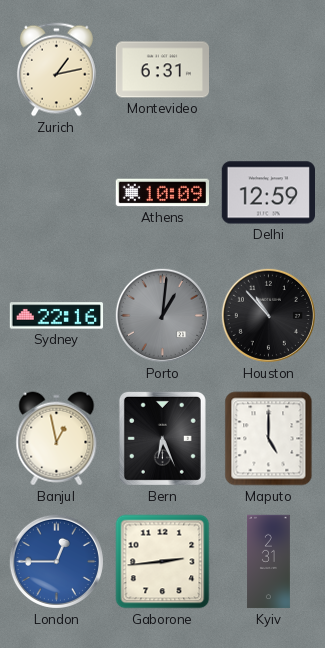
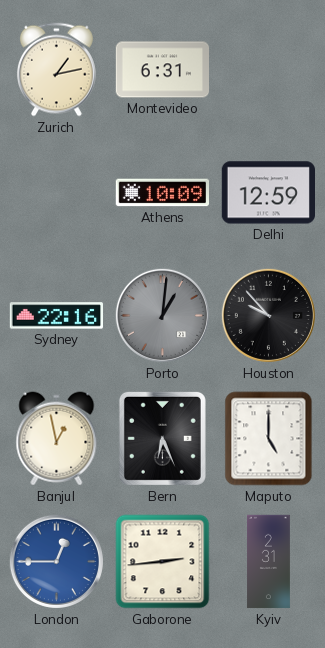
Houston: 10:53 -> 9:53
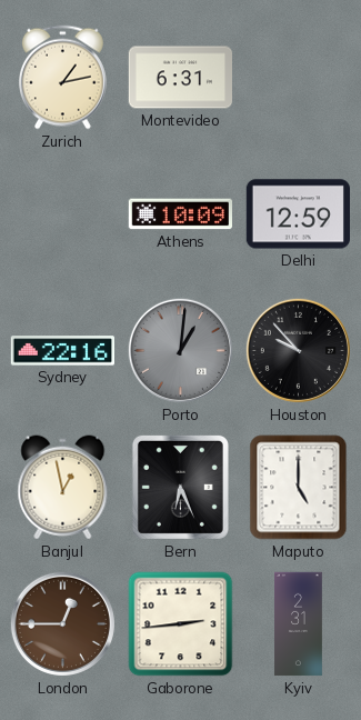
London dial: blue -> brown
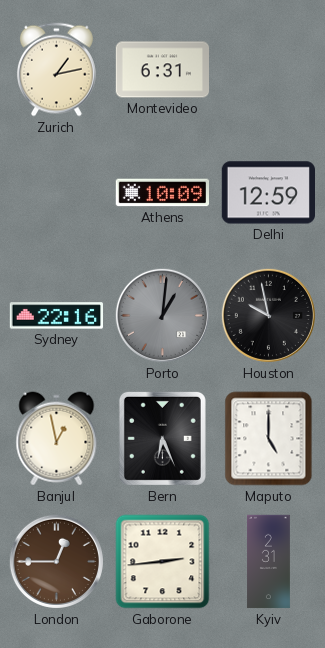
Houston: 9:53 -> 9:58
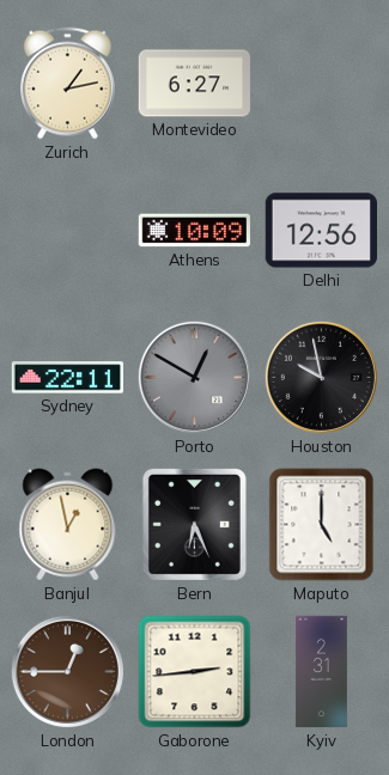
Montevideo: 6:31 -> 6:27
Delhi: 12:59 -> 12:56
Sydney: 22:16 -> 22:11
Porto: 1:01 -> 12:50
